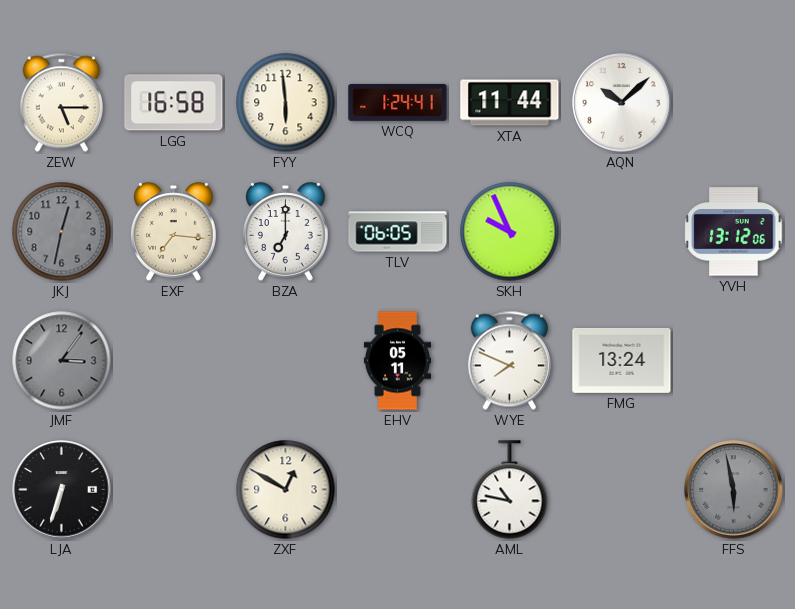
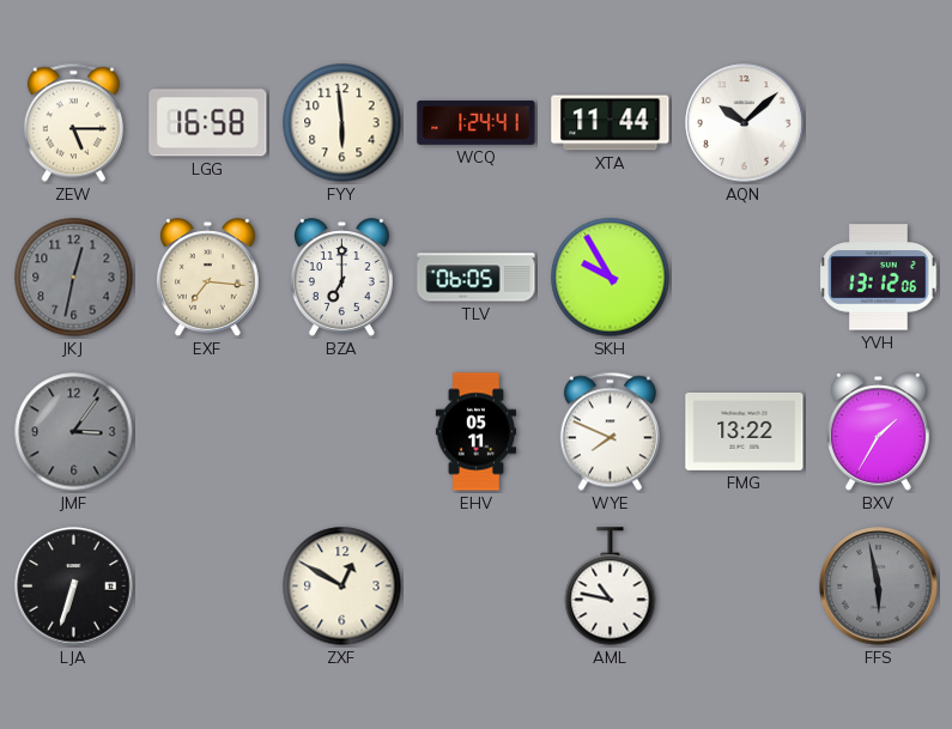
SKH: 9:56 -> 9:55
FMG: 13:24 -> 13:22
BXV: none -> 1:35
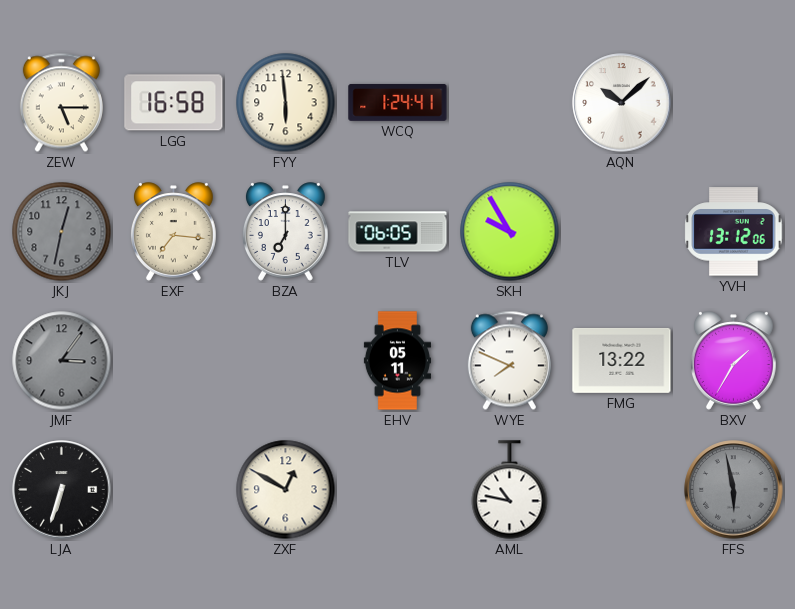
XTA: 11:44 -> none
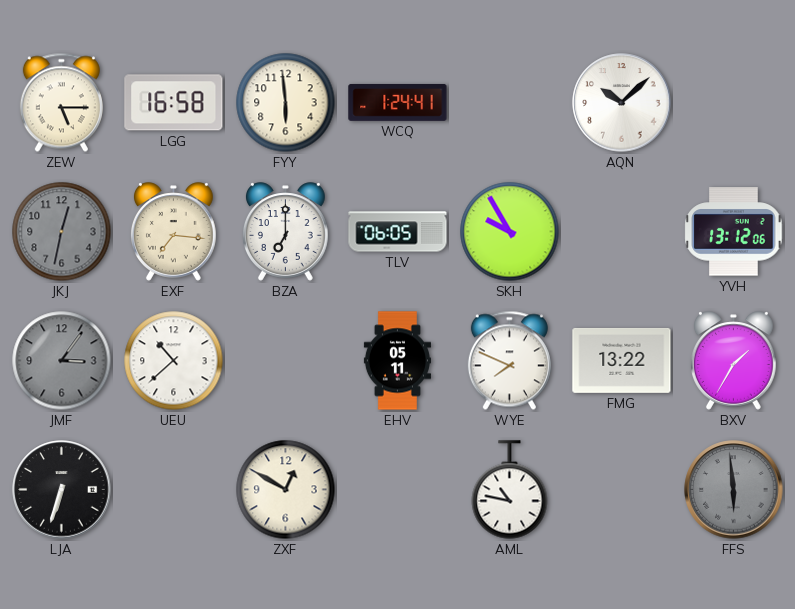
UEU: none -> 10:38
FFS: 5:58 -> 5:59
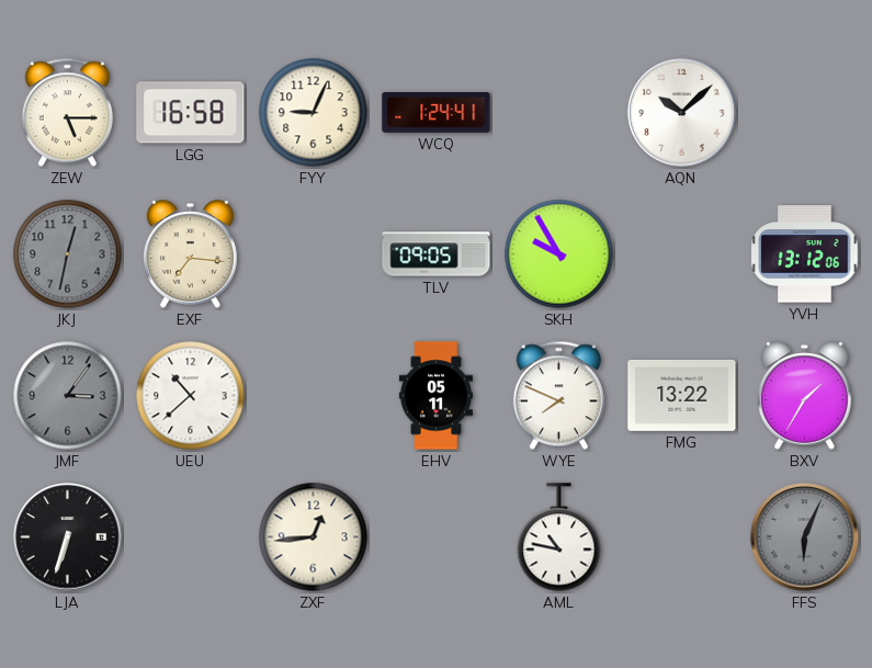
FYY: 5:59 -> 9:04
BZA: 7:00 -> none
TLV: 06:05 -> 09:05
ZXF: 12:50 -> 12:44
FFS: 5:59 -> 6:04
